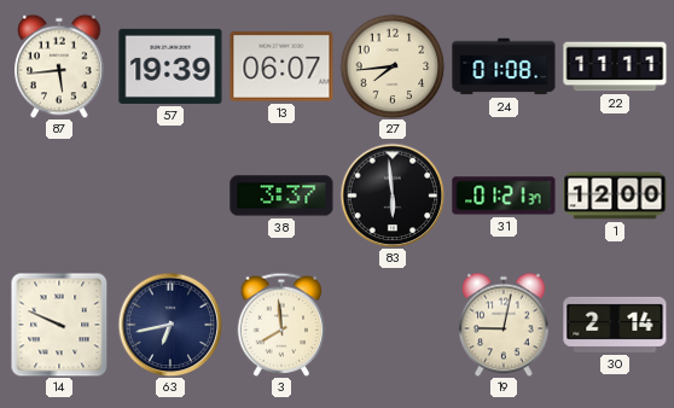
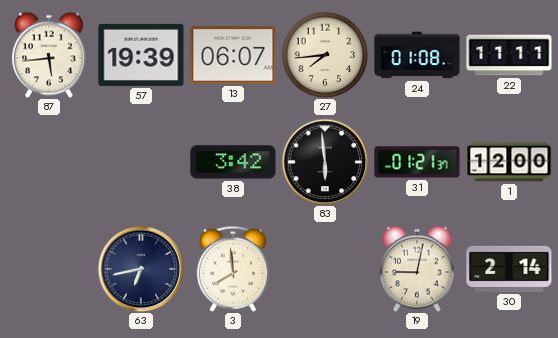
38: 3:37 -> 3:42
14: 9:49 -> none
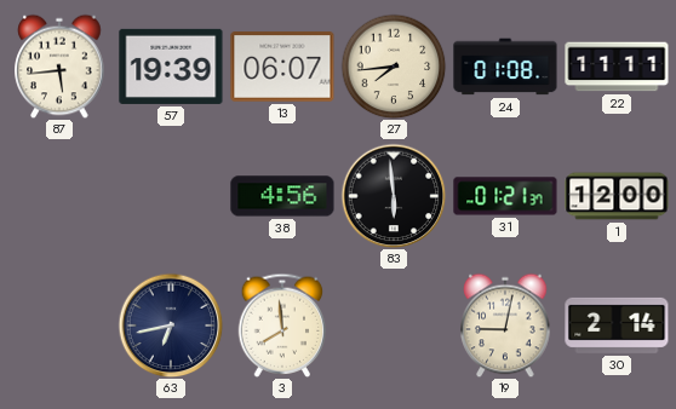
38: 3:42 -> 4:56
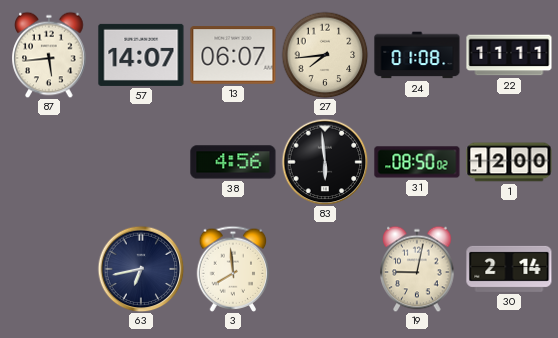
57: 19:39 -> 14:07
31: 01:21 -> 08:50
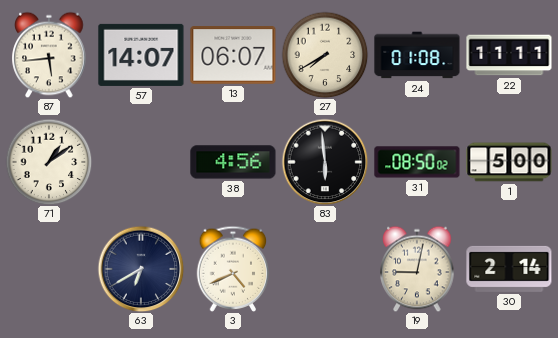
27: 7:44 -> 7:40
71: none -> 1:09
1: 12:00 -> 5:00
63: 6:43 -> 6:40
3: 7:59 -> 4:41
